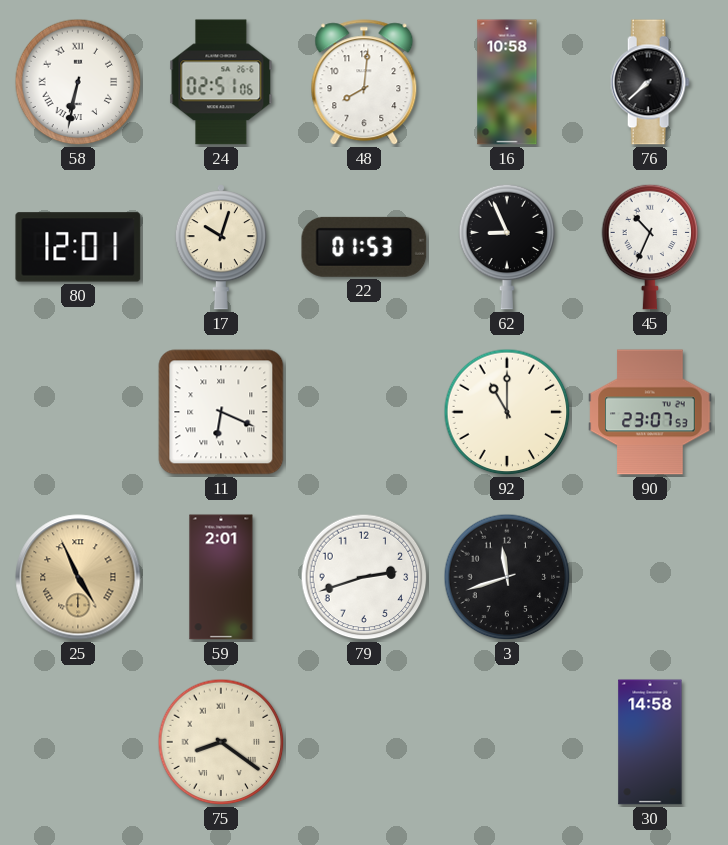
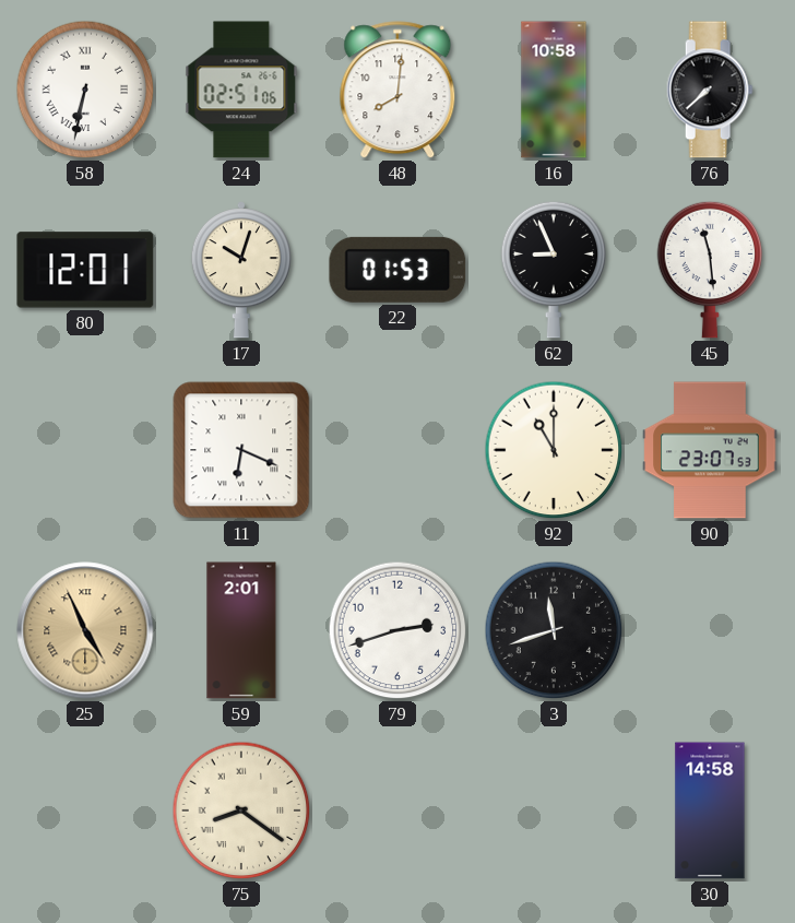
45: 10:34 -> 11:29
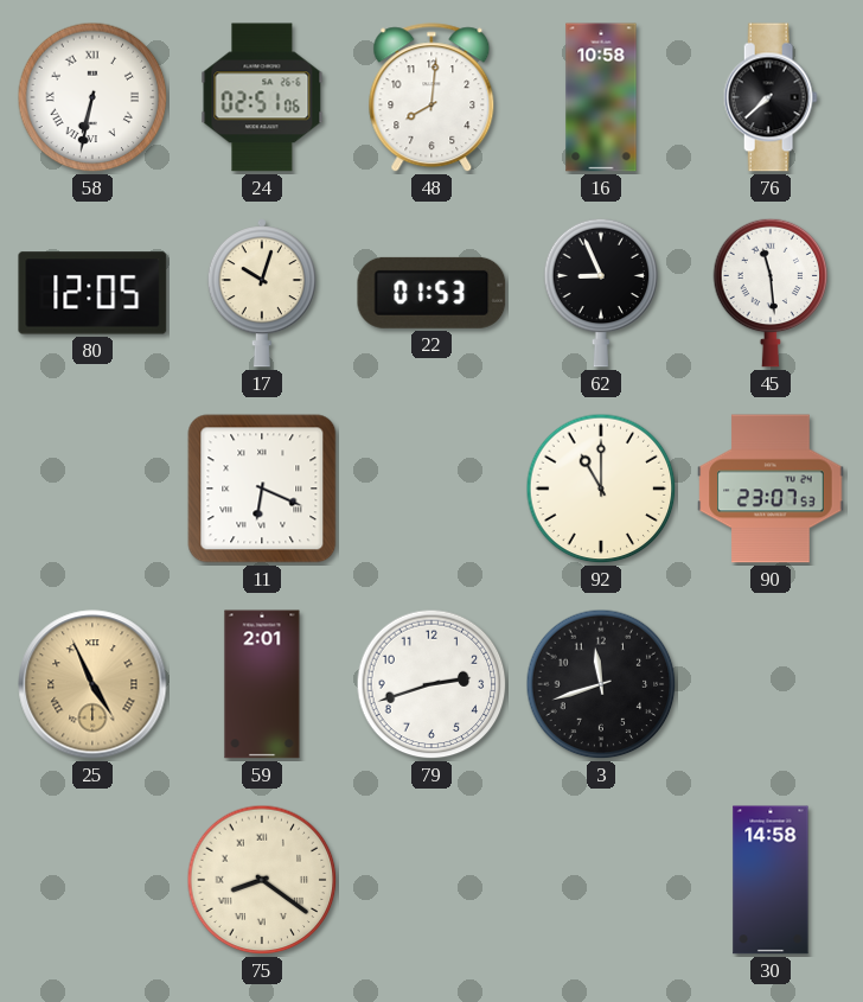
80: 12:01 -> 12:05
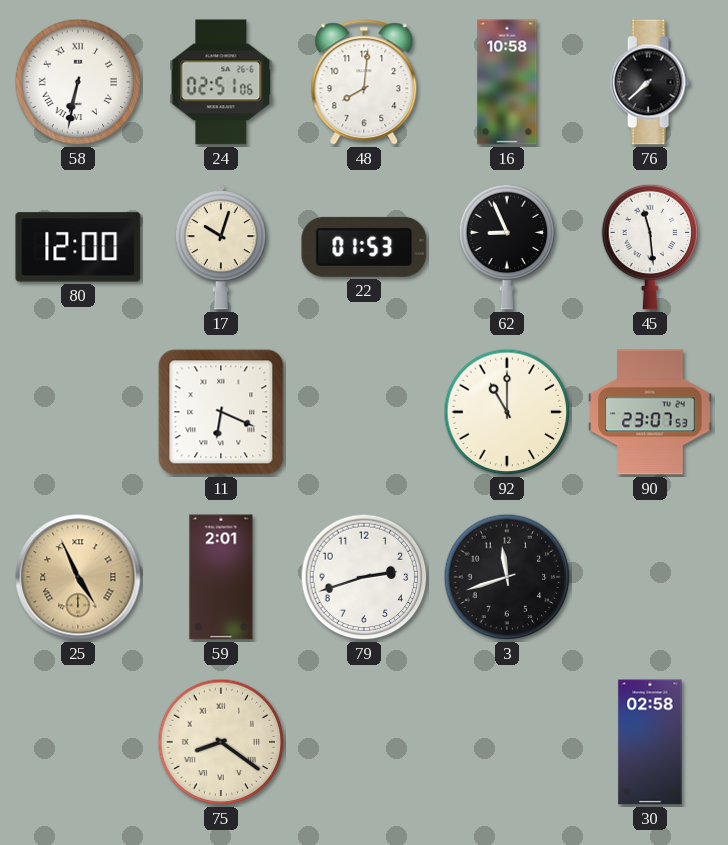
80: 12:05 -> 12:00
30: 14:58 -> 02:58
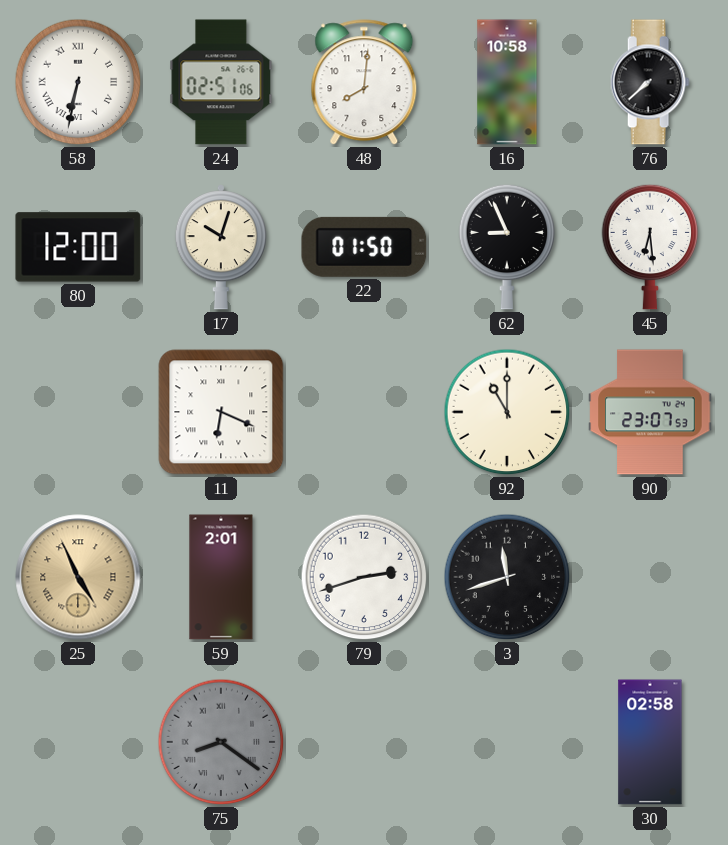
22: 01:53 -> 01:50
45: 11:29 -> 6:29
75 dial: cream -> grey
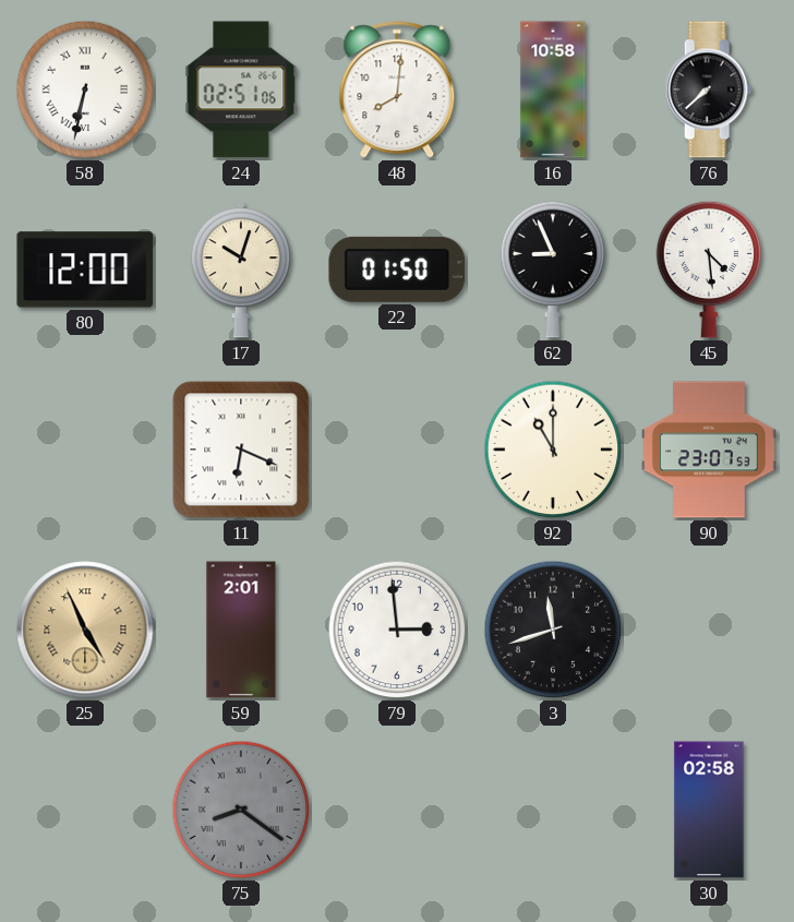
45: 6:29 -> 4:29
79: 2:42 -> 2:59
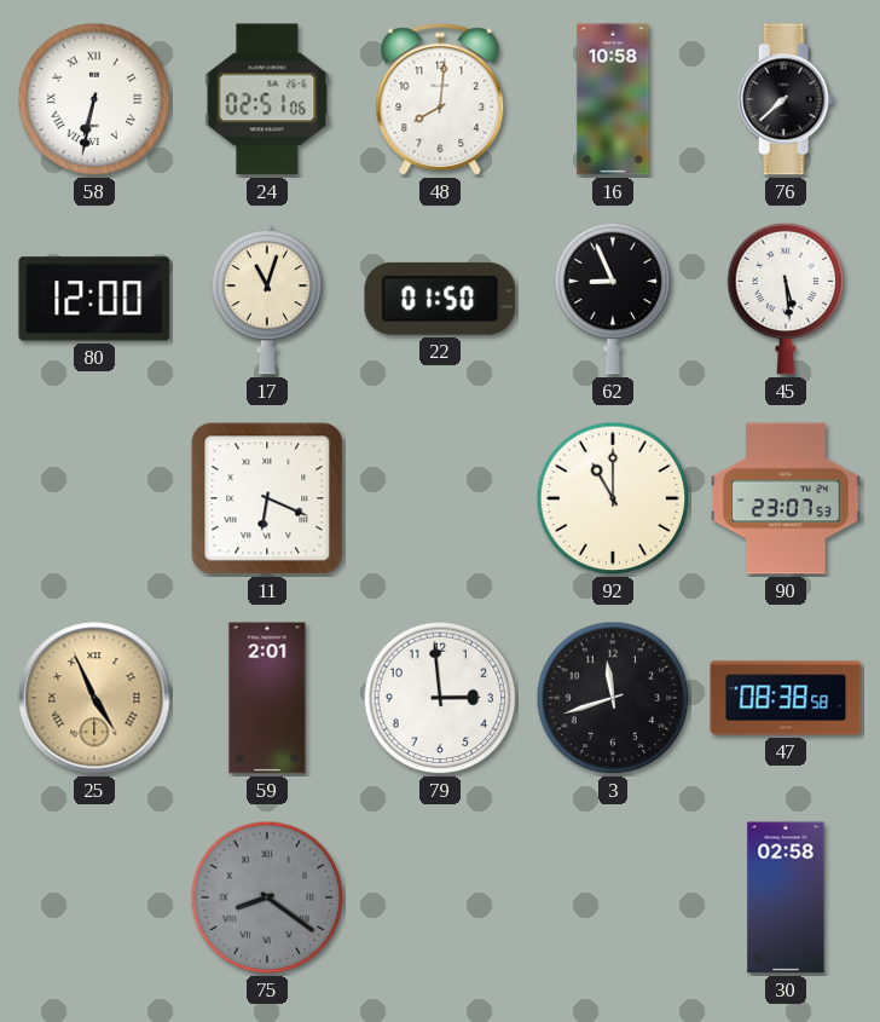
17: 10:03 -> 11:03
45: 4:29 -> 5:29
47: none -> 08:38
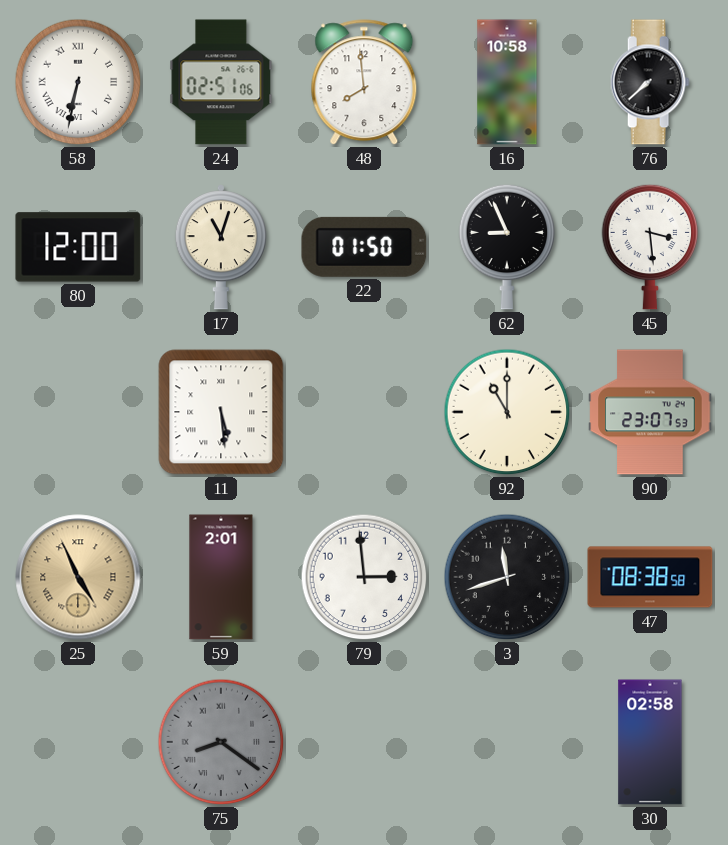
48: 8:01 -> 7:59
45: 5:29 -> 3:29
11: 6:19 -> 5:29
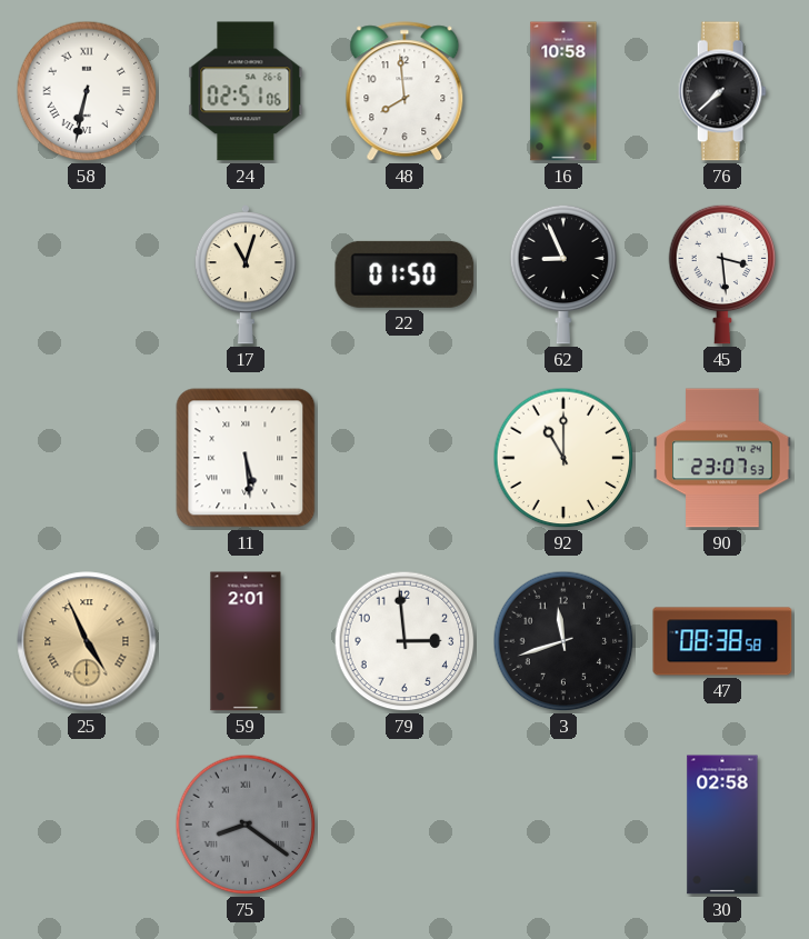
80: 12:00 -> none
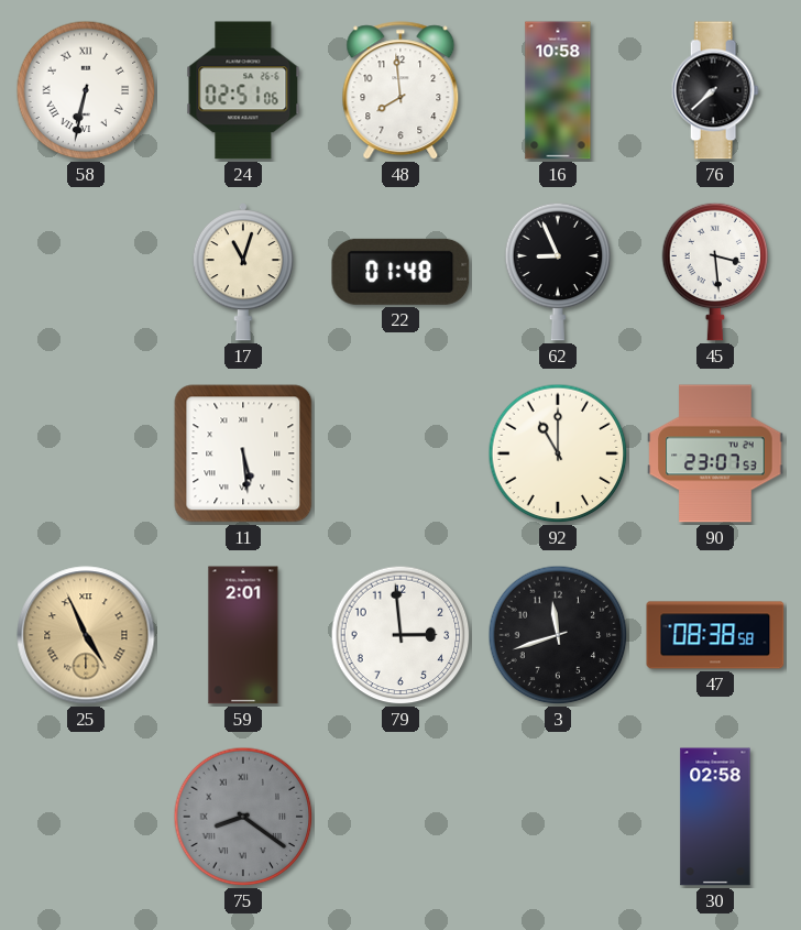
22: 01:50 -> 01:48
